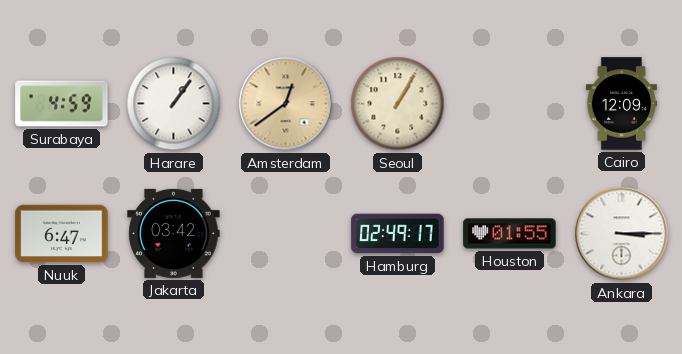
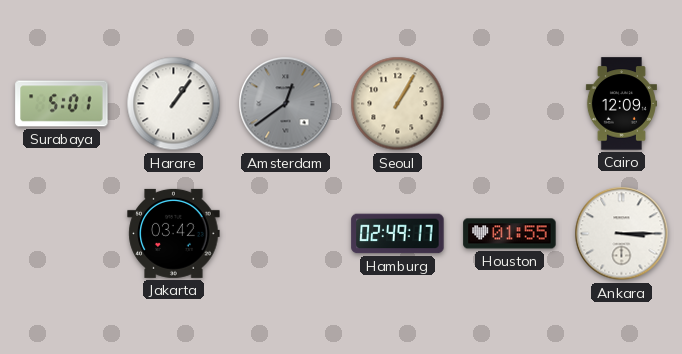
Surabaya: 4:59 -> 5:01
Amsterdam dial: champagne -> grey
Nuuk: 6:47 -> none
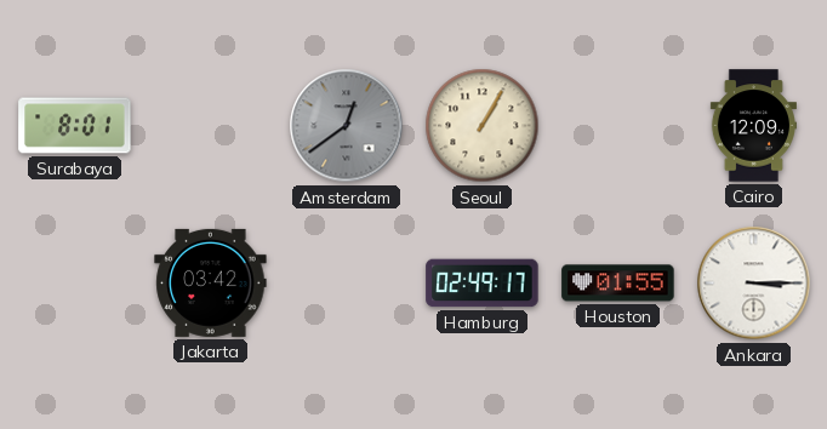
Surabaya: 5:01 -> 8:01
Harare: 1:06 -> none
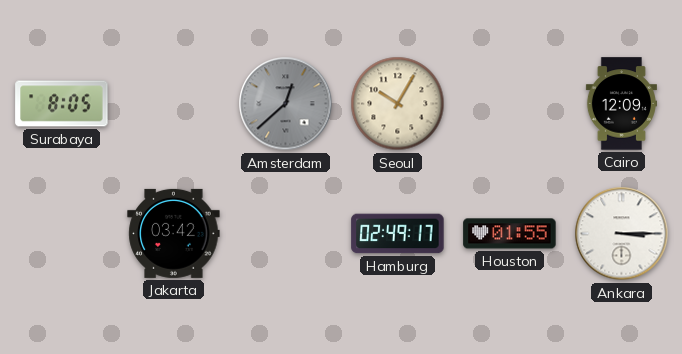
Surabaya: 8:01 -> 8:05
Amsterdam: 12:39 -> 12:38
Seoul: 1:05 -> 10:05
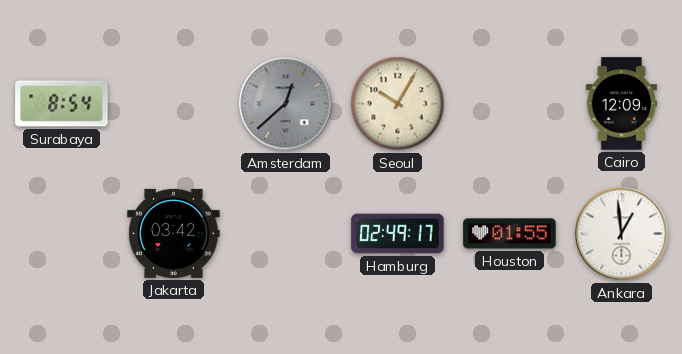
Surabaya: 8:05 -> 8:54
Ankara: 3:15 -> 12:59
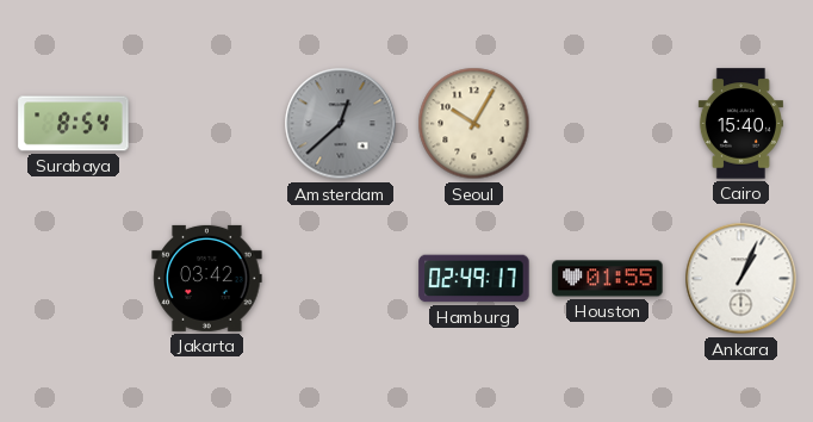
Cairo: 12:09 -> 15:40
Ankara: 12:59 -> 1:04
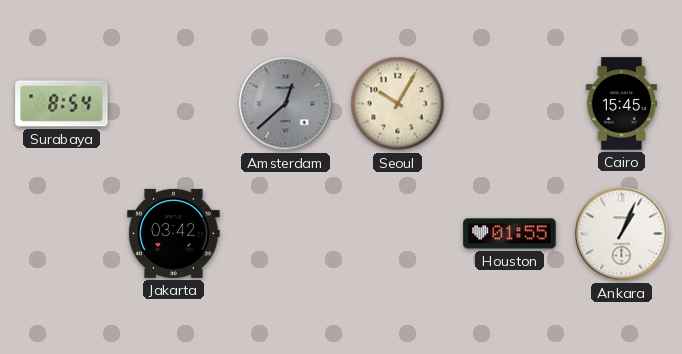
Cairo: 15:40 -> 15:45
Hamburg: 02:49 -> none
